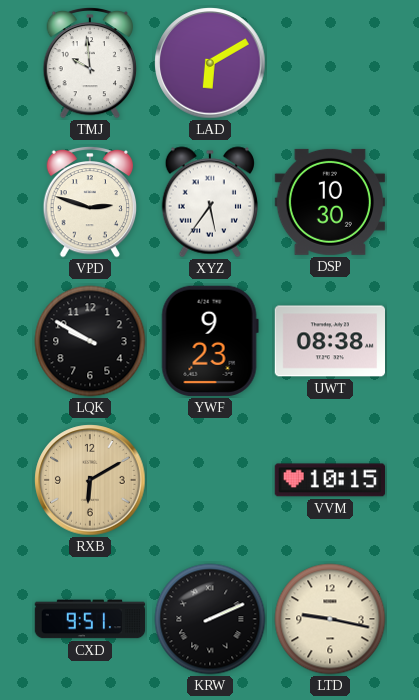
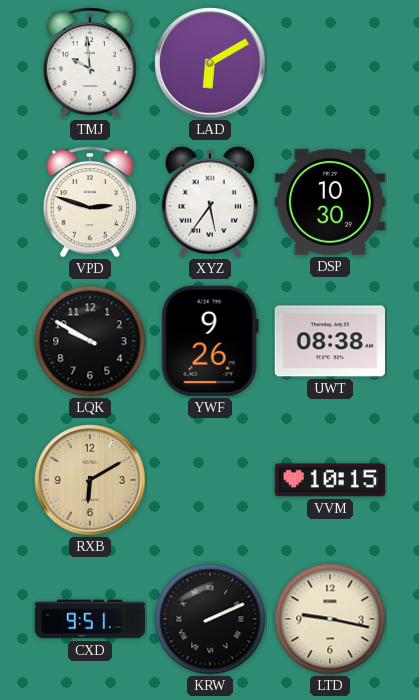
YWF: 9:23 -> 9:26
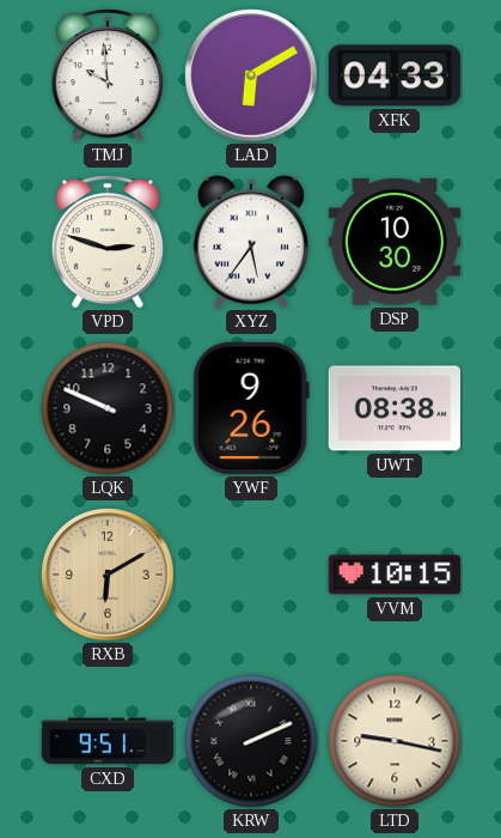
XFK: none -> 04:33
LQK: 9:50 -> 9:49
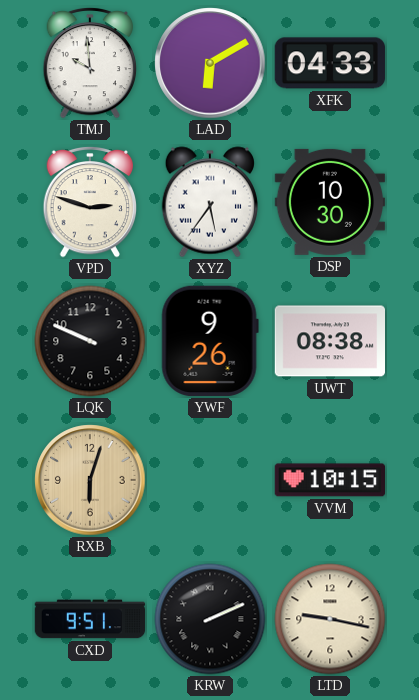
RXB: 6:10 -> 6:03
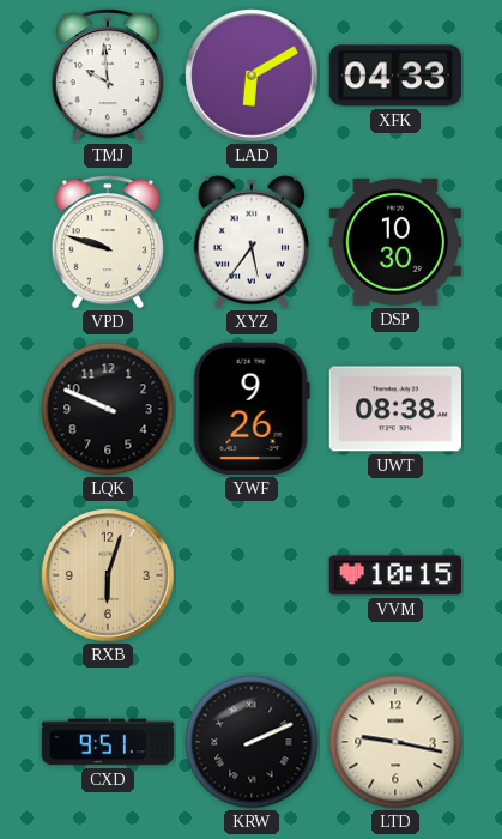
VPD: 2:48 -> 9:48
